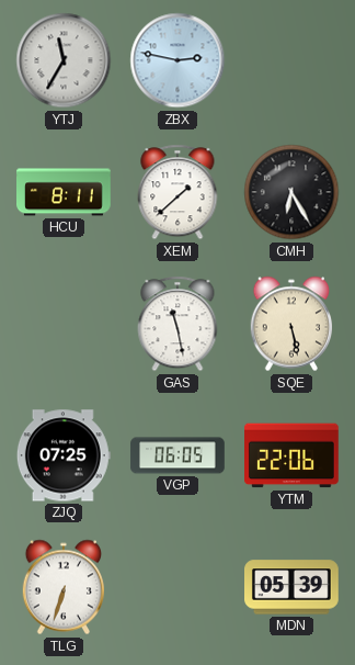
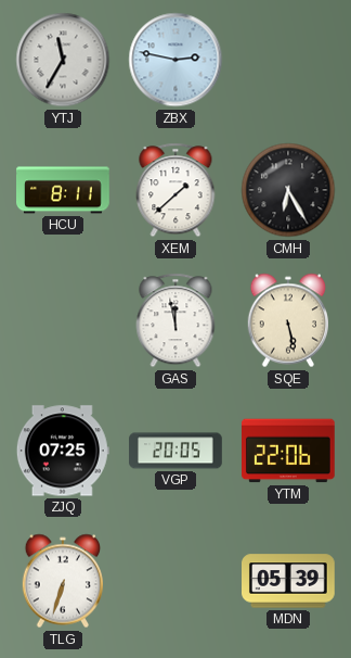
GAS: 11:28 -> 11:58
VGP: 06:05 -> 20:05
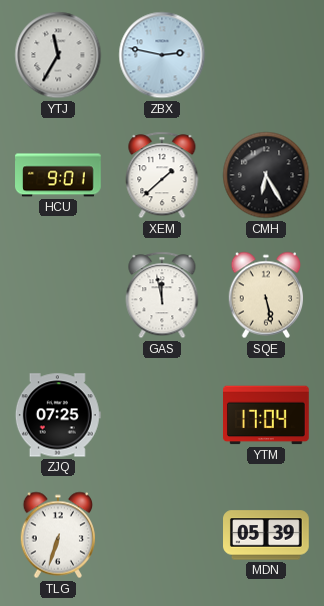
HCU: 8:11 -> 9:01
VGP: 20:05 -> none
YTM: 22:06 -> 17:04
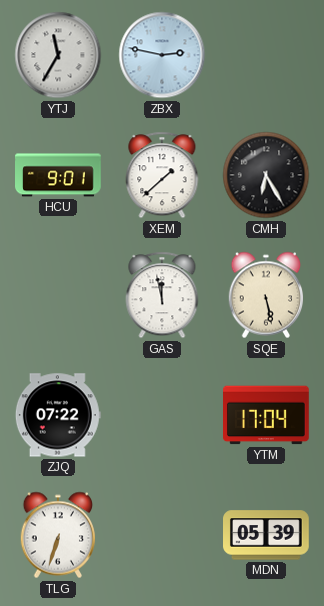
ZJQ: 07:25 -> 07:22
